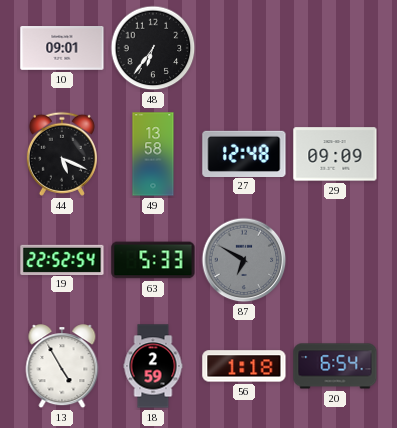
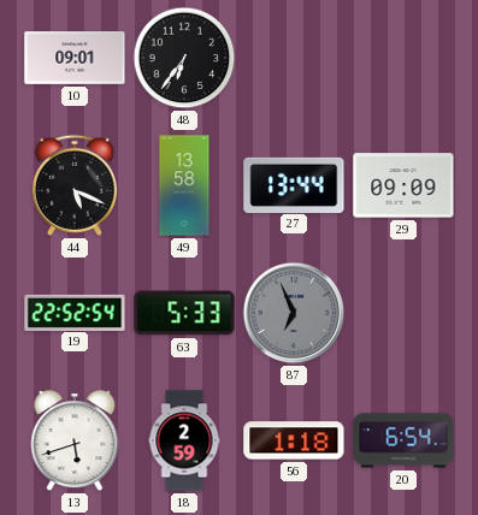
27: 12:48 -> 13:44
87: 6:50 -> 6:56
13: 4:55 -> 5:42
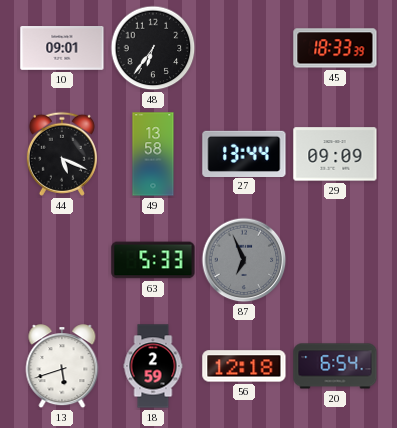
45: none -> 18:33
19: 22:52 -> none
56: 1:18 -> 12:18
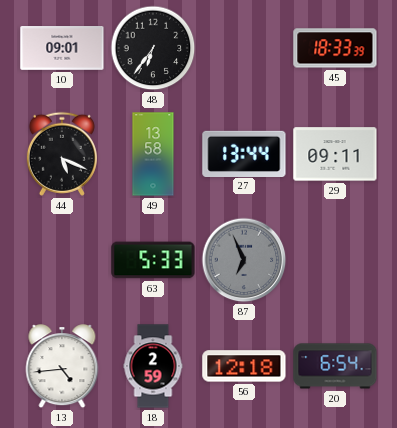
29: 09:09 -> 09:11
13: 5:42 -> 4:44
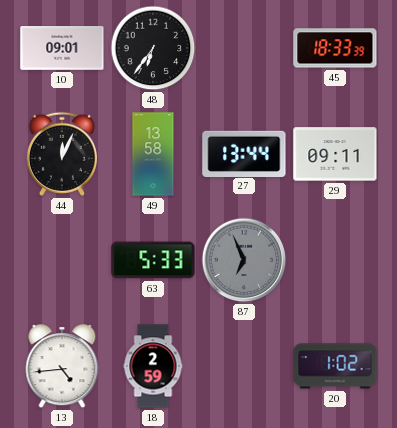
44: 5:19 -> 12:04
56: 12:18 -> none
20: 6:54 -> 1:02
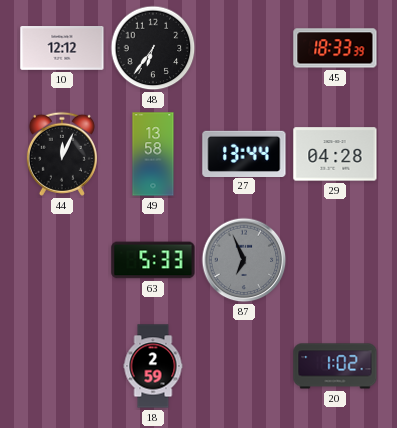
10: 09:01 -> 12:12
29: 09:11 -> 04:28
13: 4:44 -> none
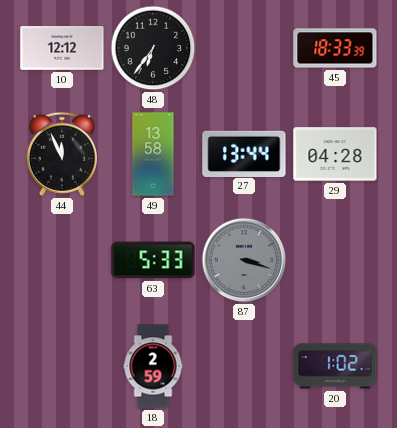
44: 12:04 -> 11:56
87: 6:56 -> 3:18
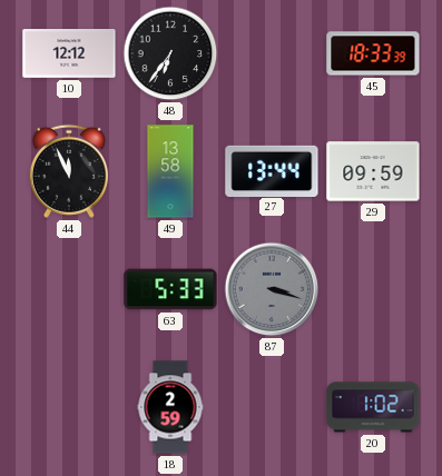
29: 04:28 -> 09:59
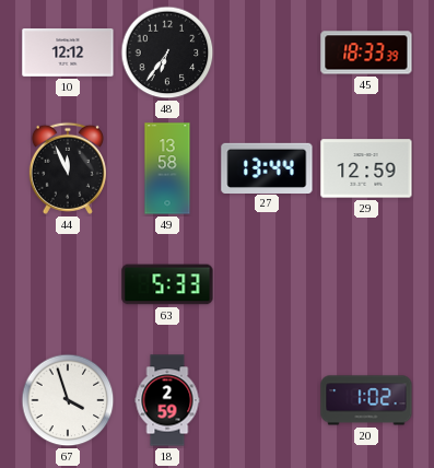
29: 09:59 -> 12:59
87: 3:18 -> none
67: none -> 3:57
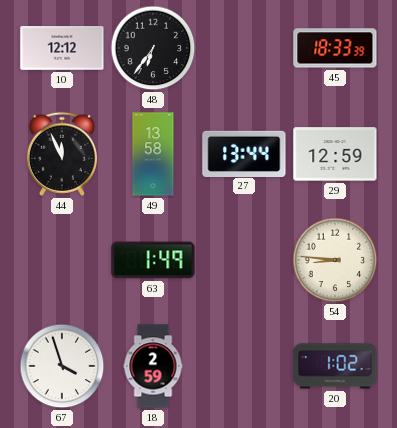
63: 5:33 -> 1:49
54: none -> 8:46
